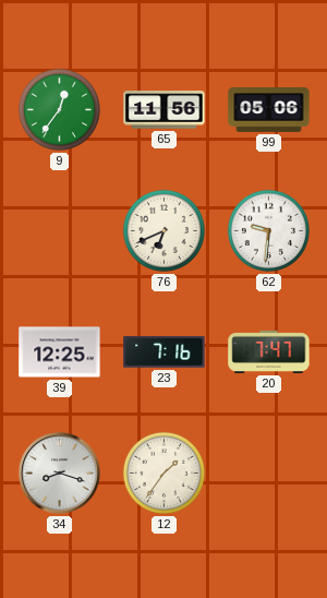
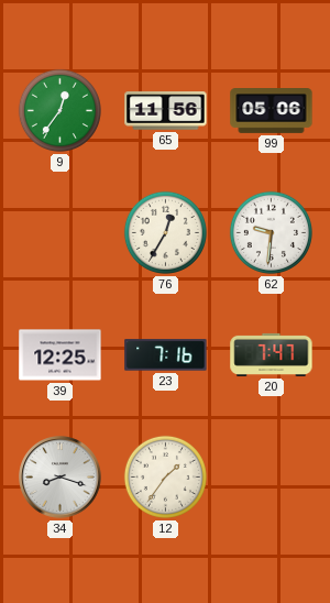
76: 6:41 -> 12:35
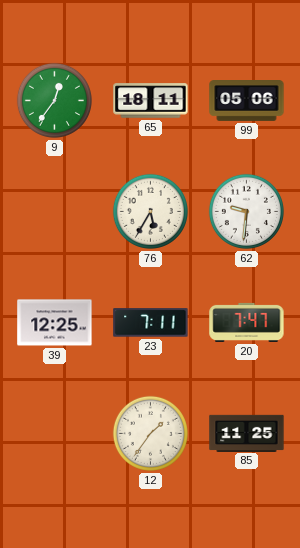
65: 11:56 -> 18:11
76: 12:35 -> 5:35
23: 7:16 -> 7:11
34: 8:18 -> none
85: none -> 11:25
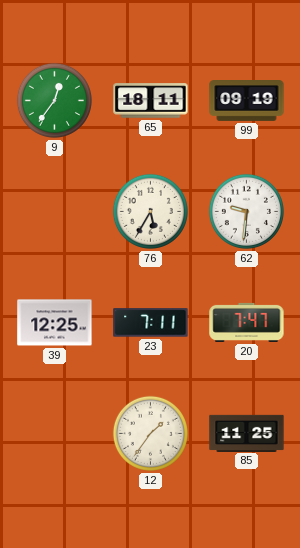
99: 05:06 -> 09:19
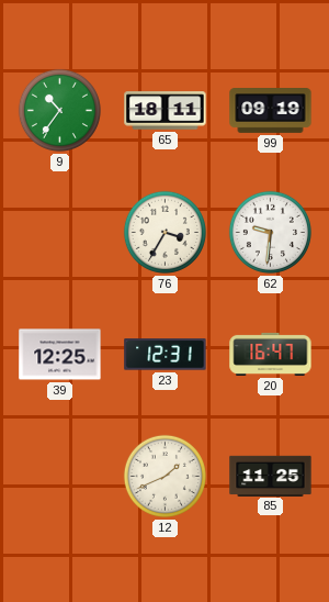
9: 12:36 -> 10:36
76: 5:35 -> 3:35
23: 7:11 -> 12:31
20: 7:47 -> 16:47
12: 1:36 -> 1:41
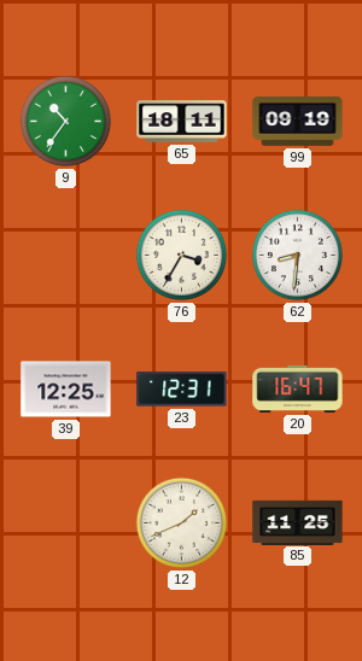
62: 9:31 -> 8:31
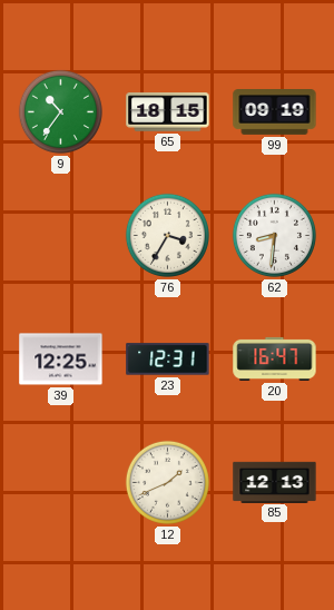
65: 18:11 -> 18:15
85: 11:25 -> 12:13
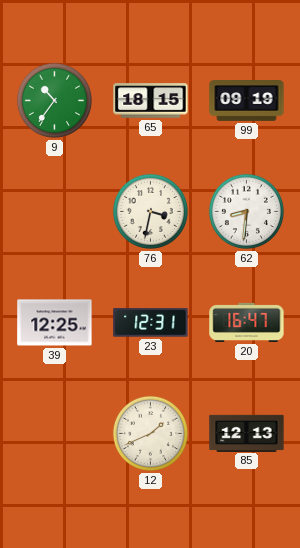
76: 3:35 -> 3:32
